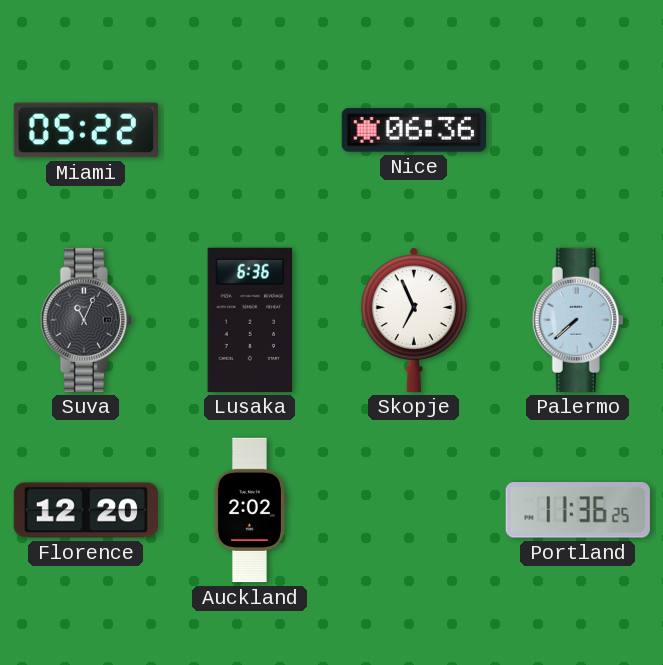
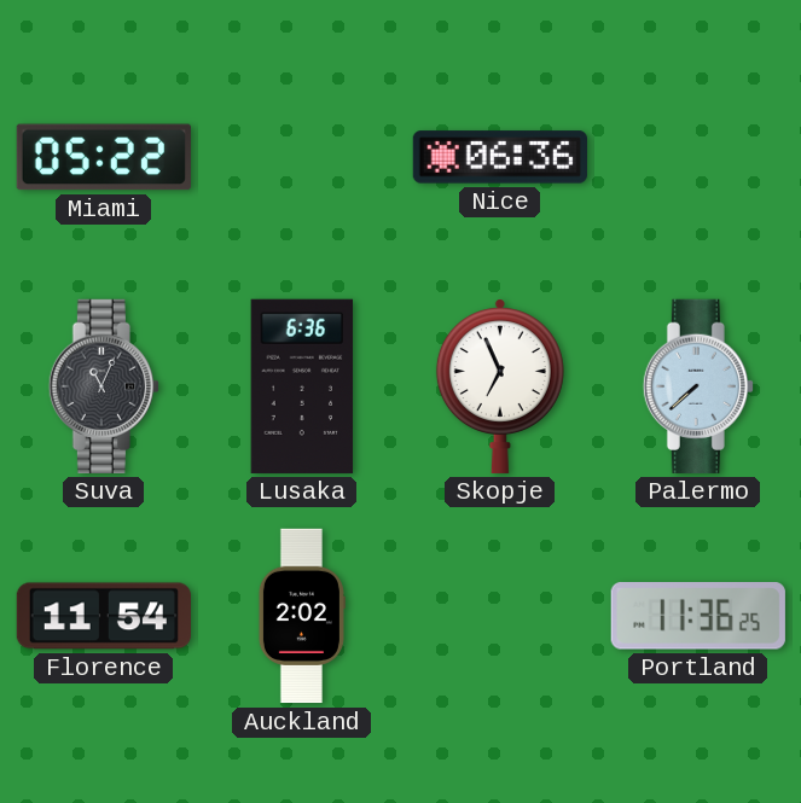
Florence: 12:20 -> 11:54
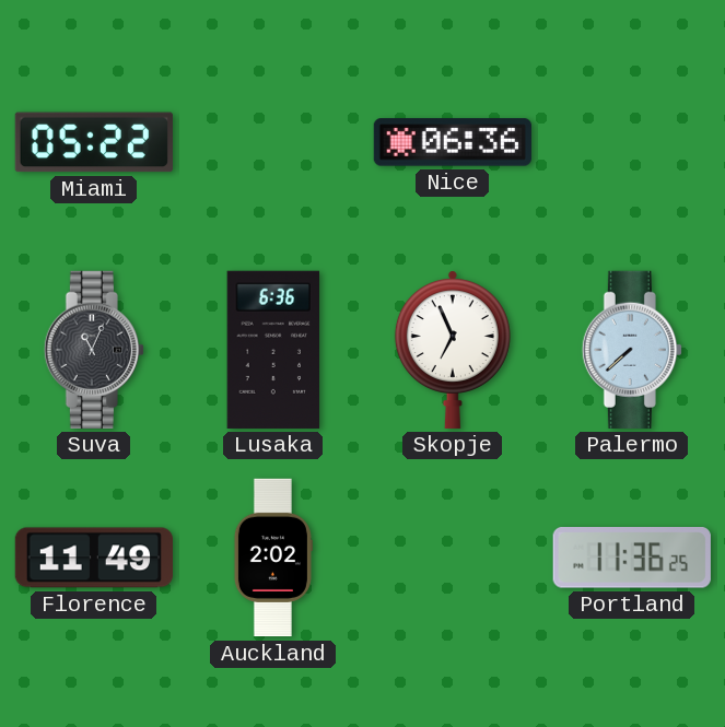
Florence: 11:54 -> 11:49
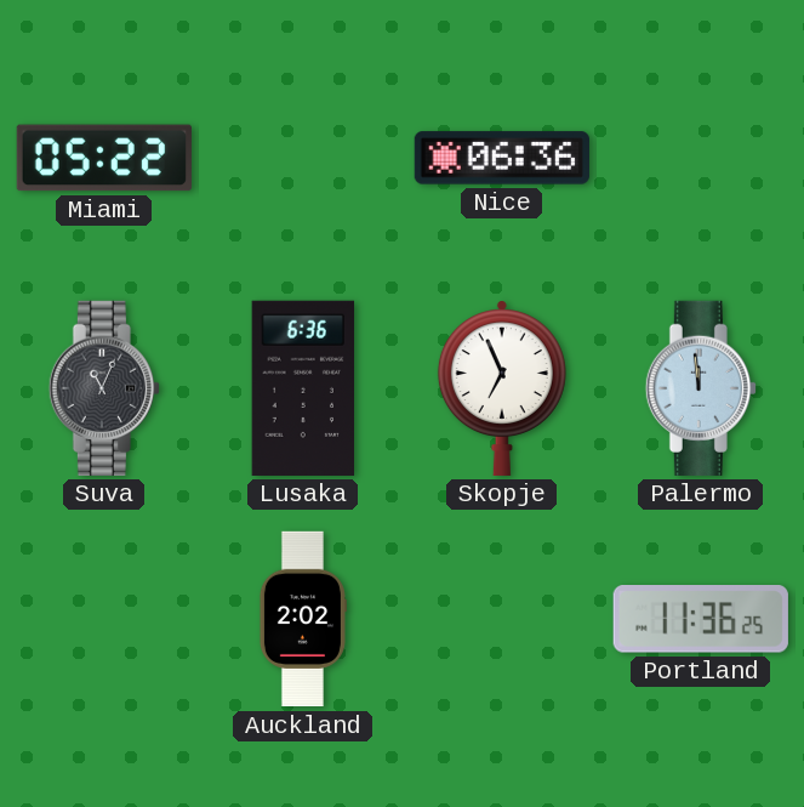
Palermo: 7:38 -> 11:59
Florence: 11:49 -> none
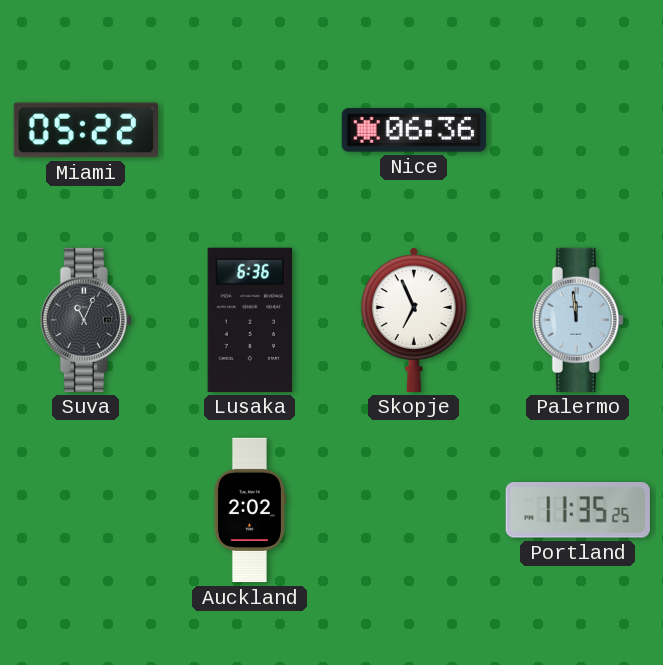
Portland: 11:36 -> 11:35
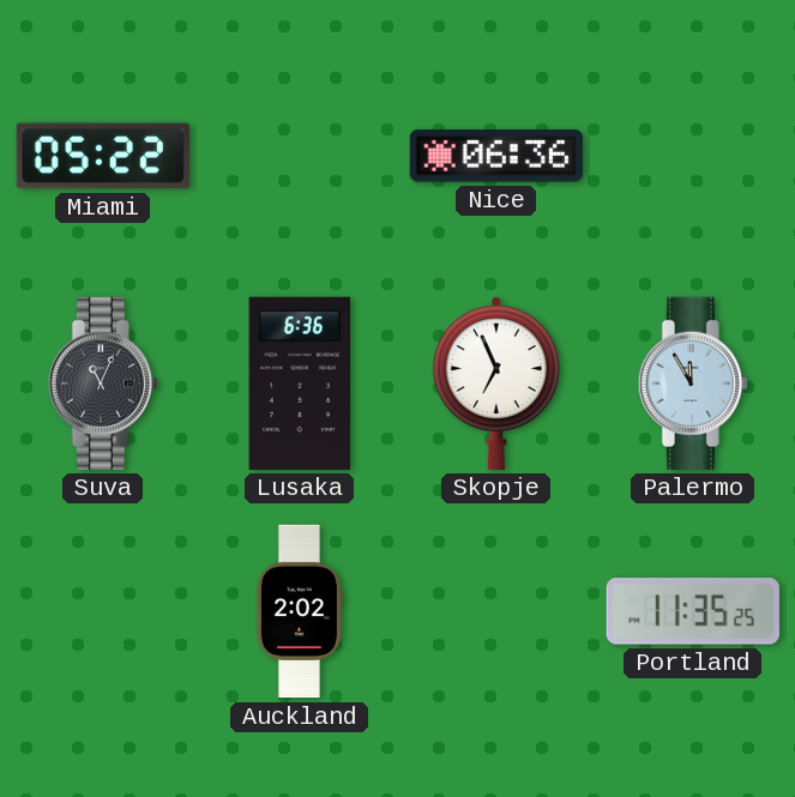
Palermo: 11:59 -> 11:55
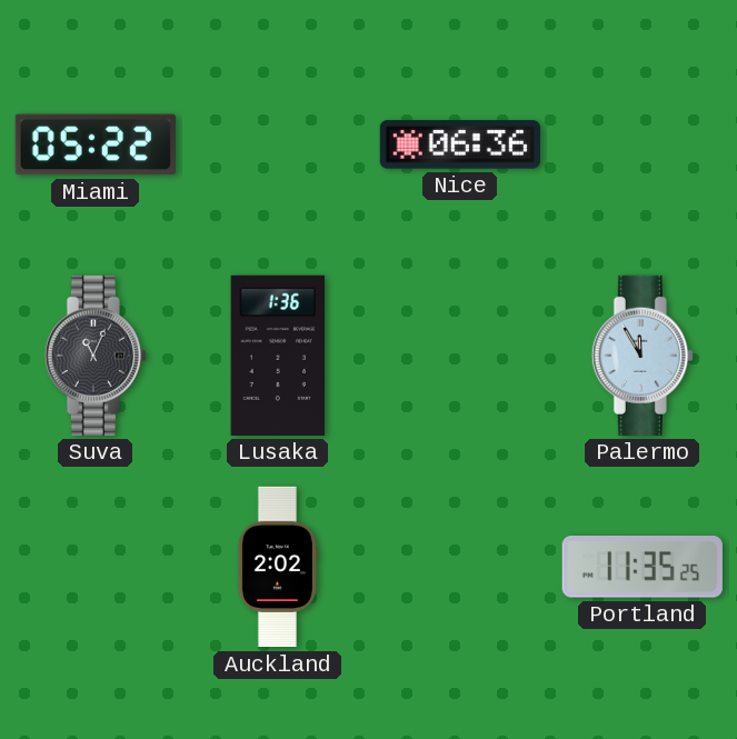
Lusaka: 6:36 -> 1:36
Skopje: 6:56 -> none
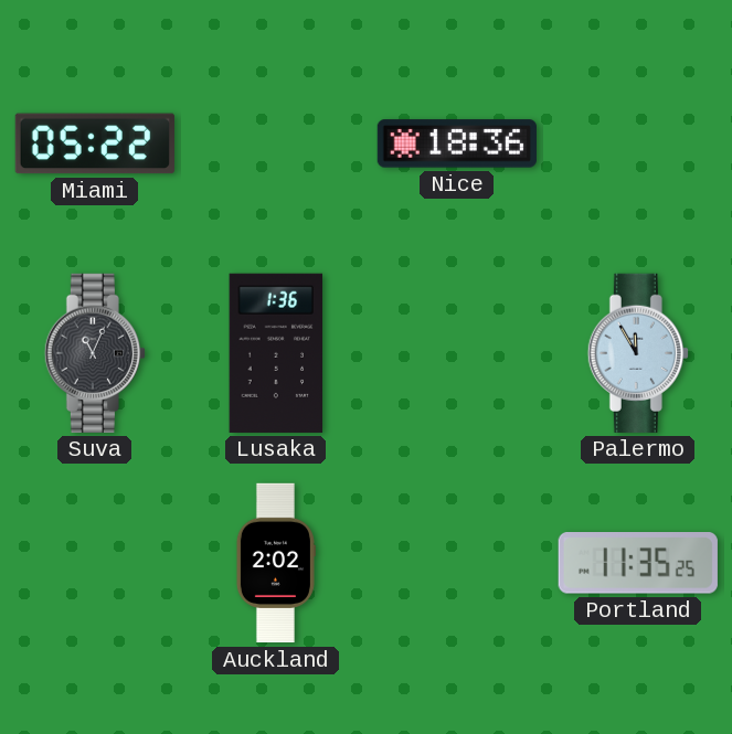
Nice: 06:36 -> 18:36
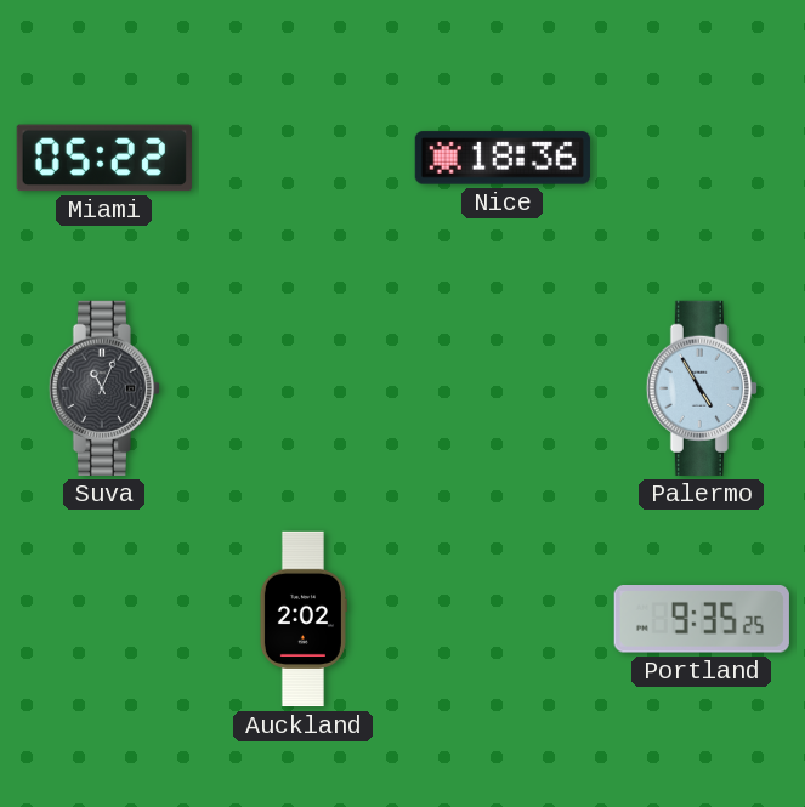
Lusaka: 1:36 -> none
Palermo: 11:55 -> 4:55
Portland: 11:35 -> 9:35
